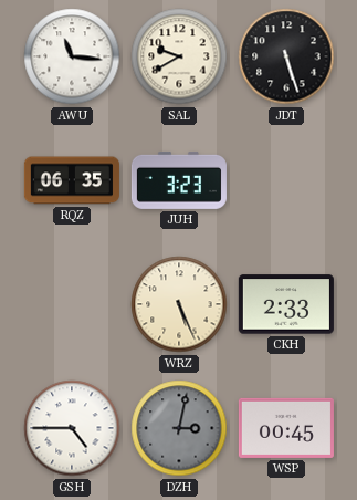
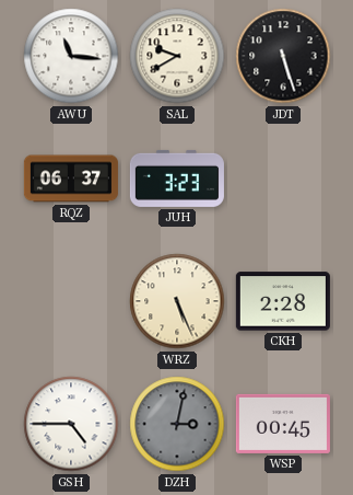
RQZ: 06:35 -> 06:37
CKH: 2:33 -> 2:28
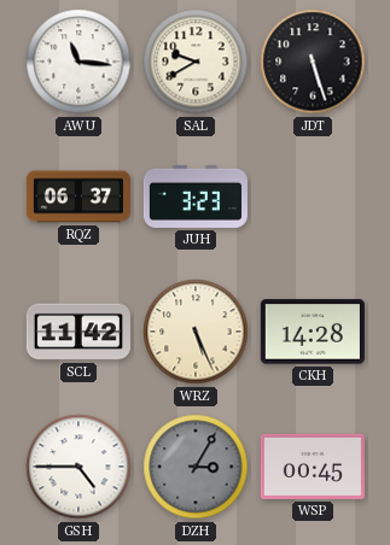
SCL: none -> 11:42
CKH: 2:28 -> 14:28
DZH: 3:02 -> 3:05
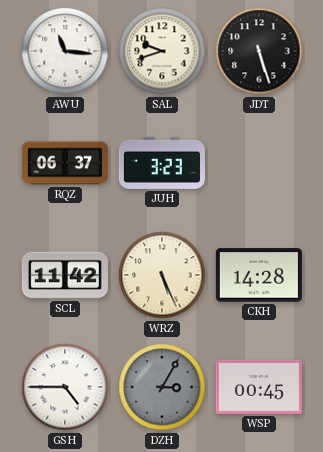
SAL: 9:40 -> 9:42
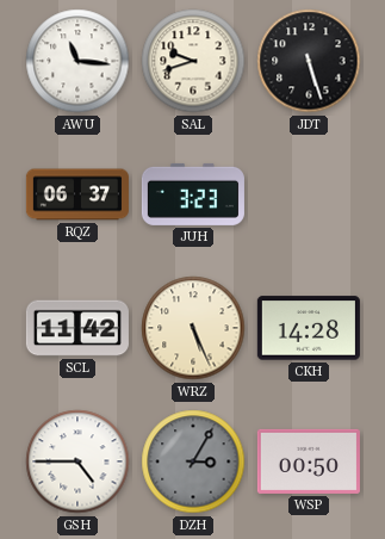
WSP: 00:45 -> 00:50
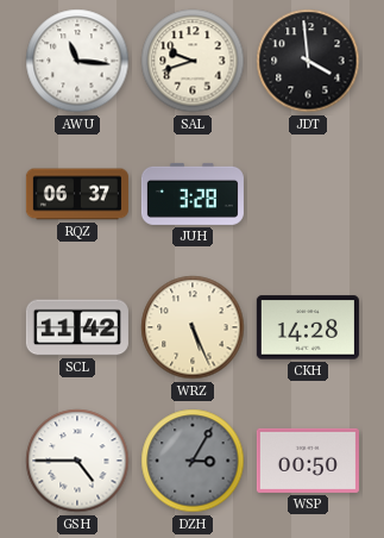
JDT: 5:27 -> 3:59
JUH: 3:23 -> 3:28
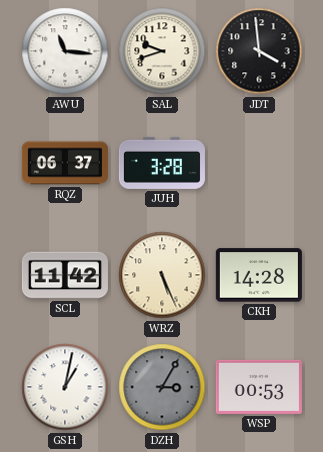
GSH: 4:45 -> 1:02
WSP: 00:50 -> 00:53
